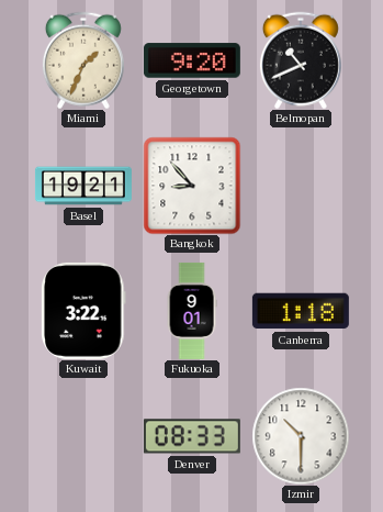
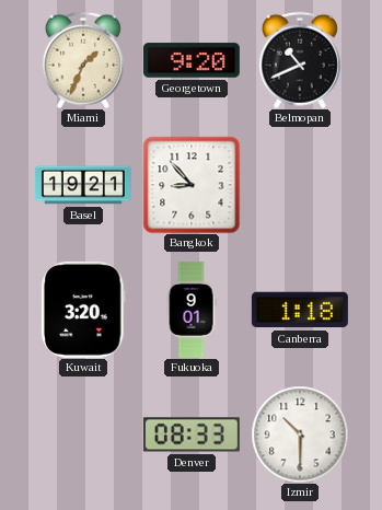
Kuwait: 3:22 -> 3:20
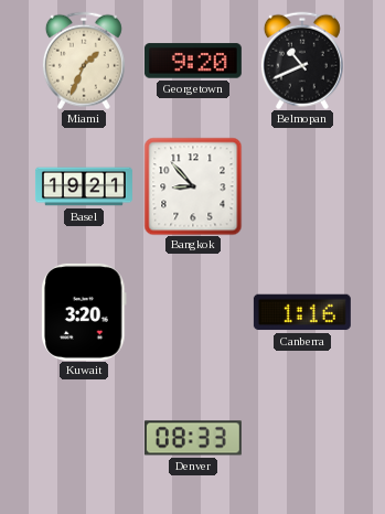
Fukuoka: 9:01 -> none
Canberra: 1:18 -> 1:16
Izmir: 10:30 -> none
